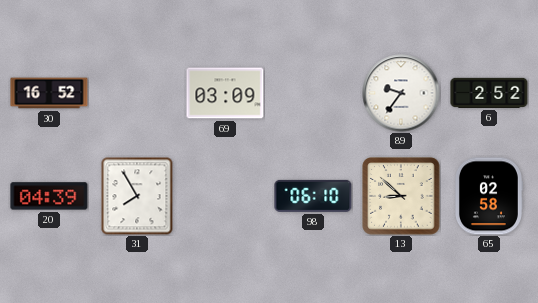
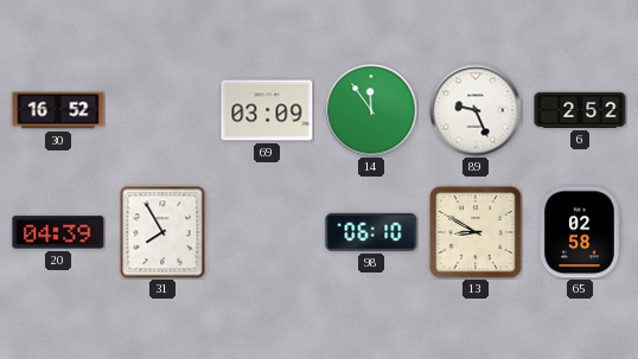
14: none -> 11:54
89: 9:36 -> 9:26
13: 8:52 -> 8:50
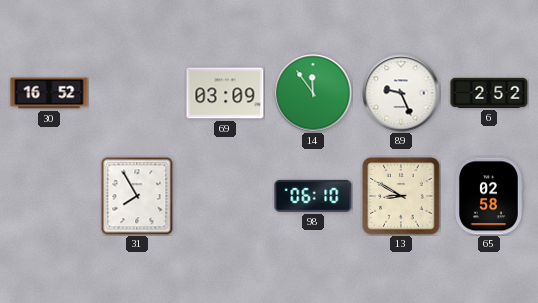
20: 04:39 -> none
